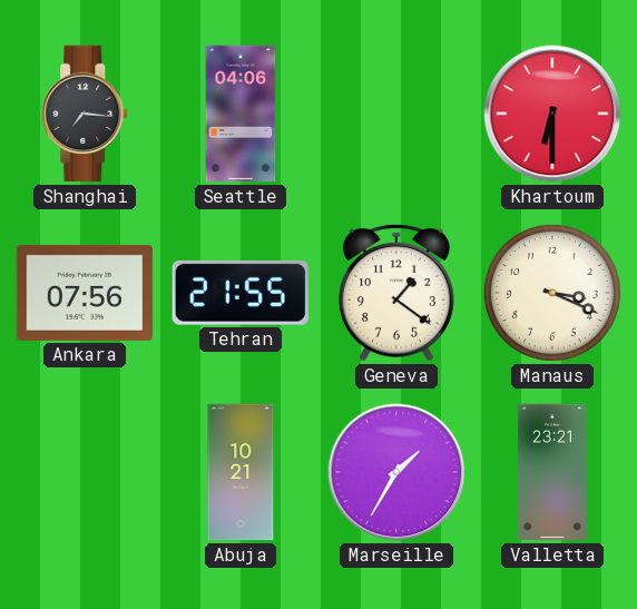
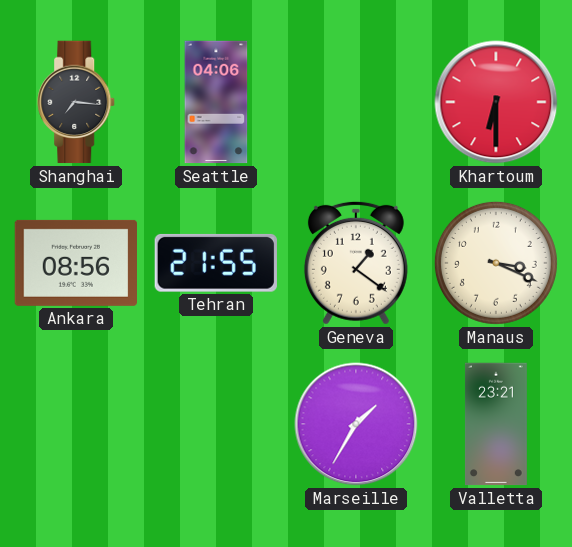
Ankara: 07:56 -> 08:56
Abuja: 10:21 -> none
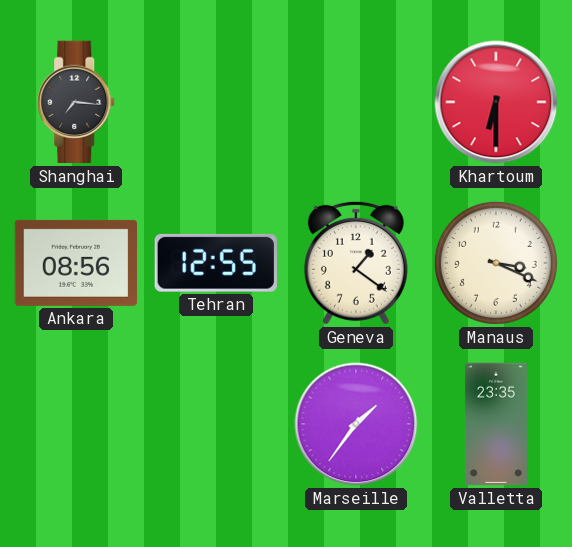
Seattle: 04:06 -> none
Tehran: 21:55 -> 12:55
Marseille: 1:35 -> 1:36
Valletta: 23:21 -> 23:35
